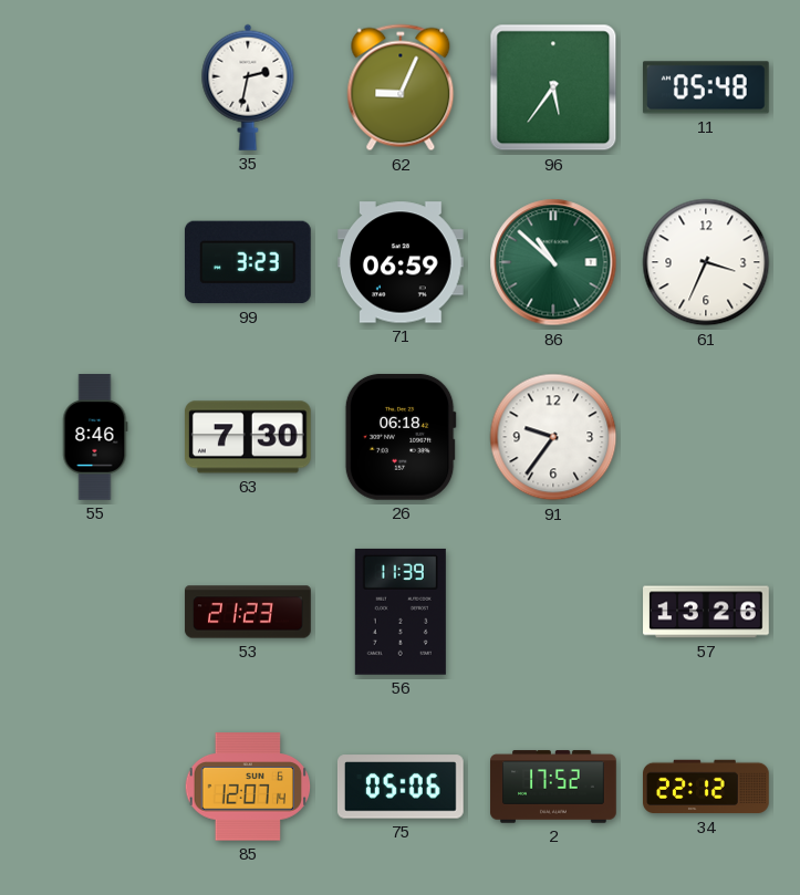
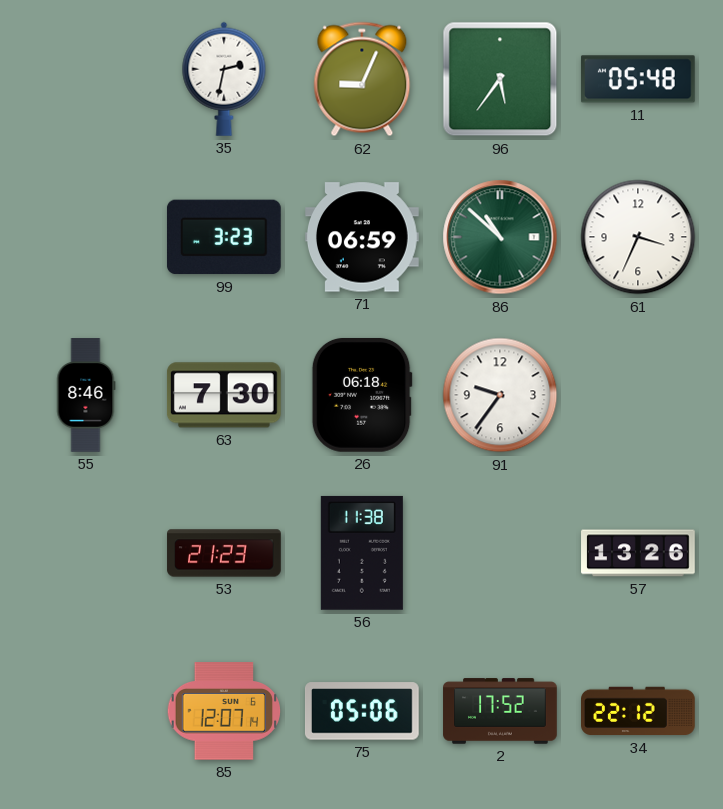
56: 11:39 -> 11:38
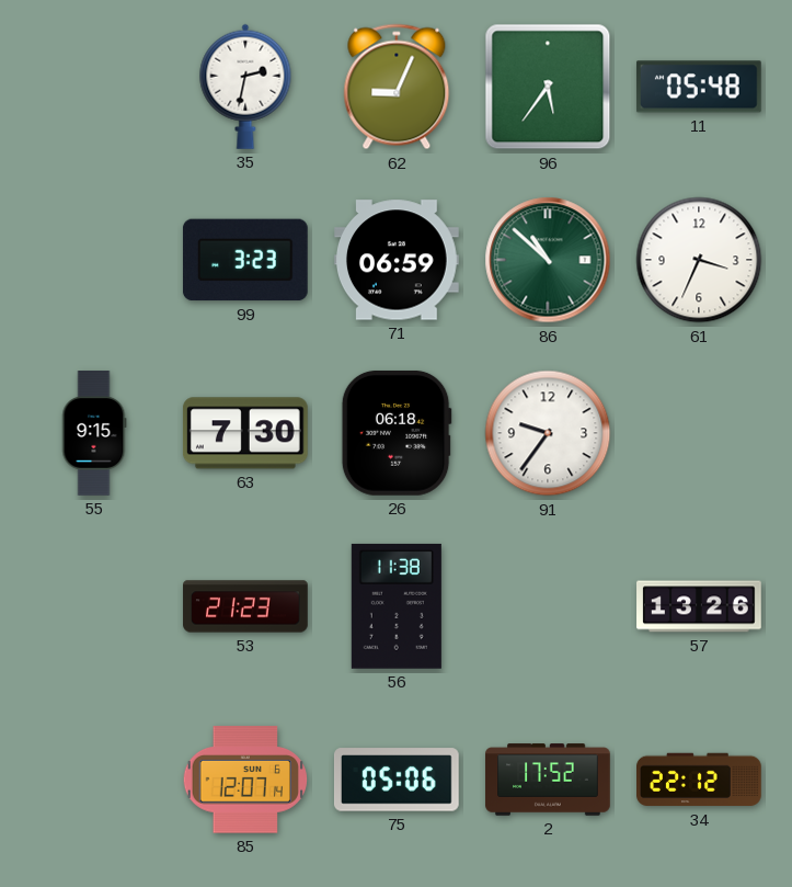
55: 8:46 -> 9:15
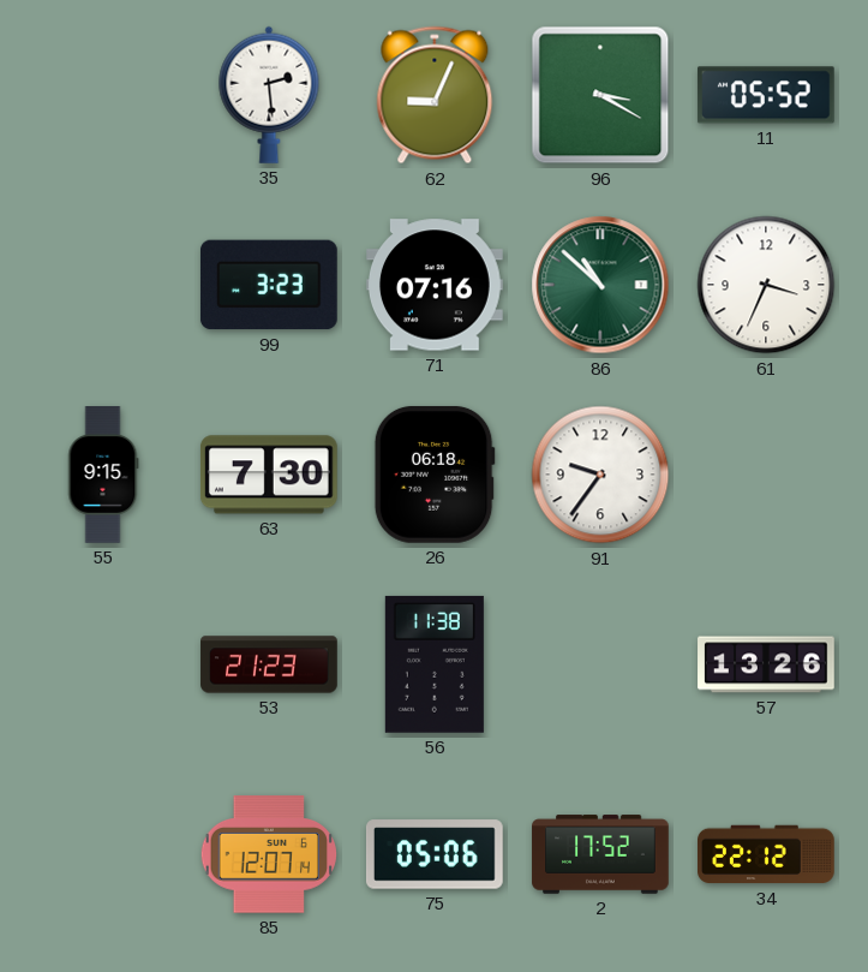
35: 2:32 -> 2:29
96: 5:36 -> 3:20
11: 05:48 -> 05:52
71: 06:59 -> 07:16
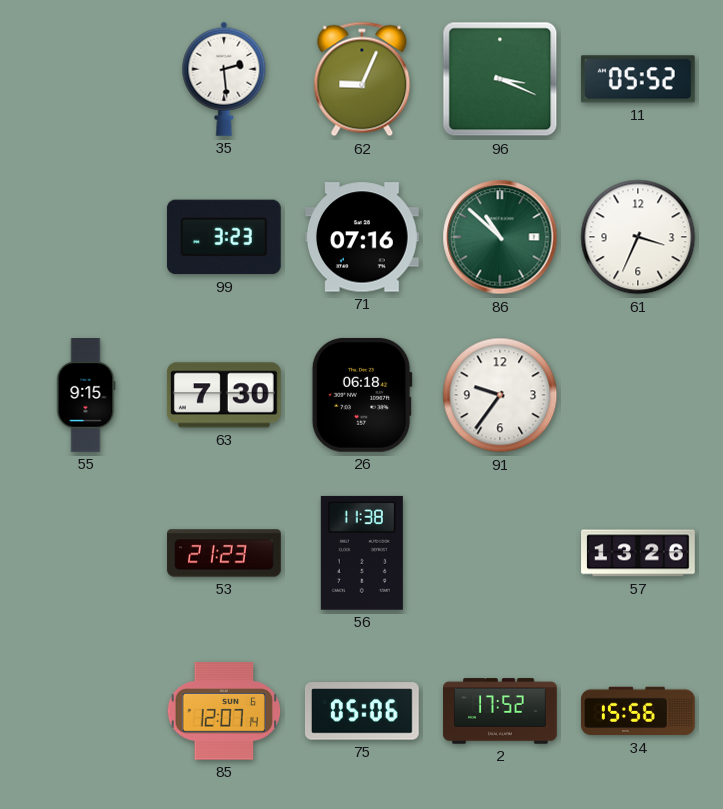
96: 3:20 -> 3:19
34: 22:12 -> 15:56
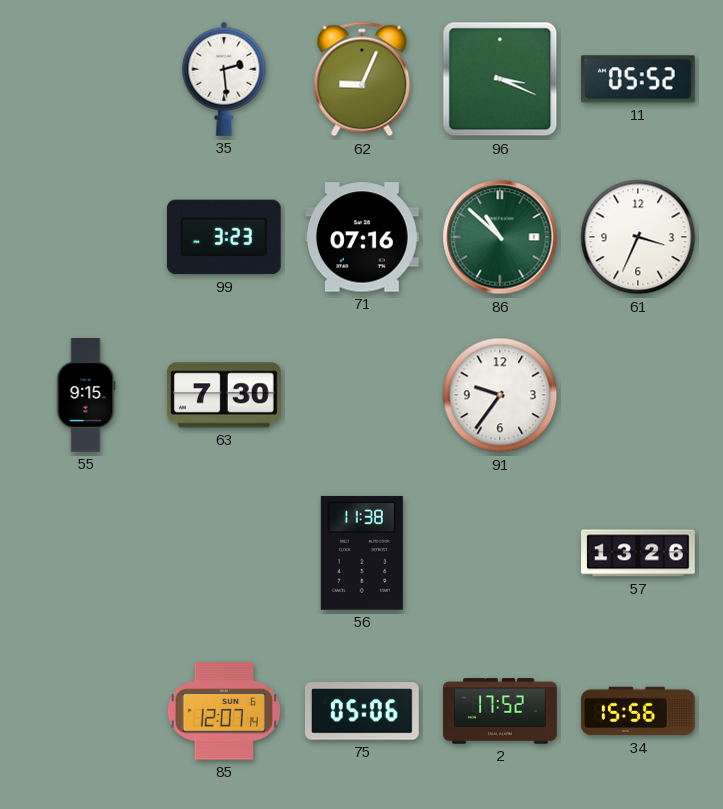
26: 06:18 -> none
53: 21:23 -> none
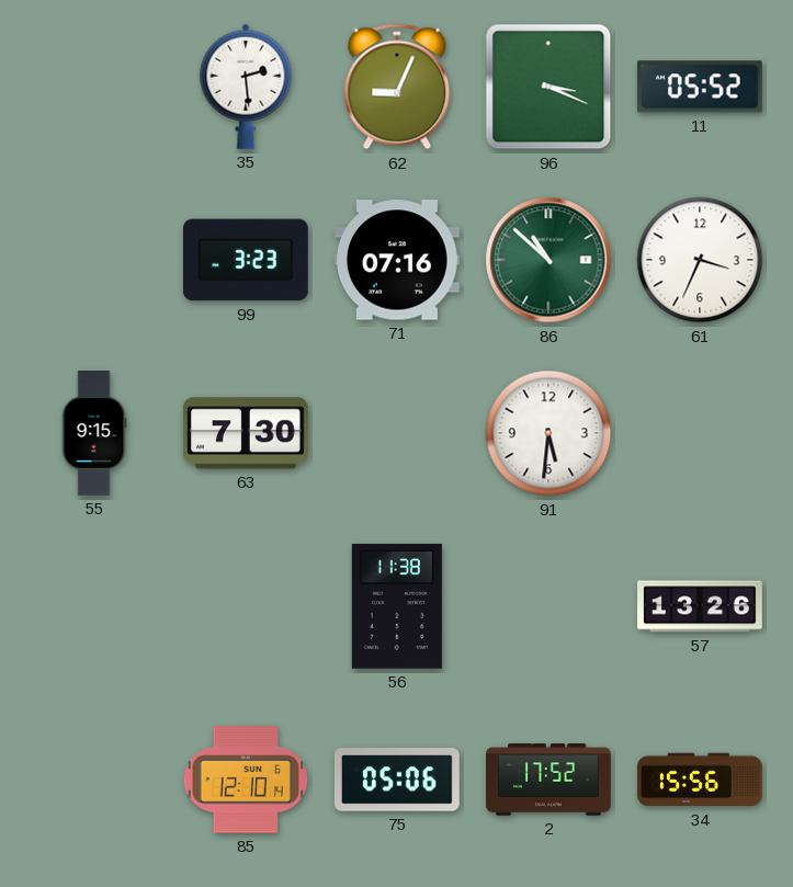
91: 9:36 -> 5:31
85: 12:07 -> 12:10
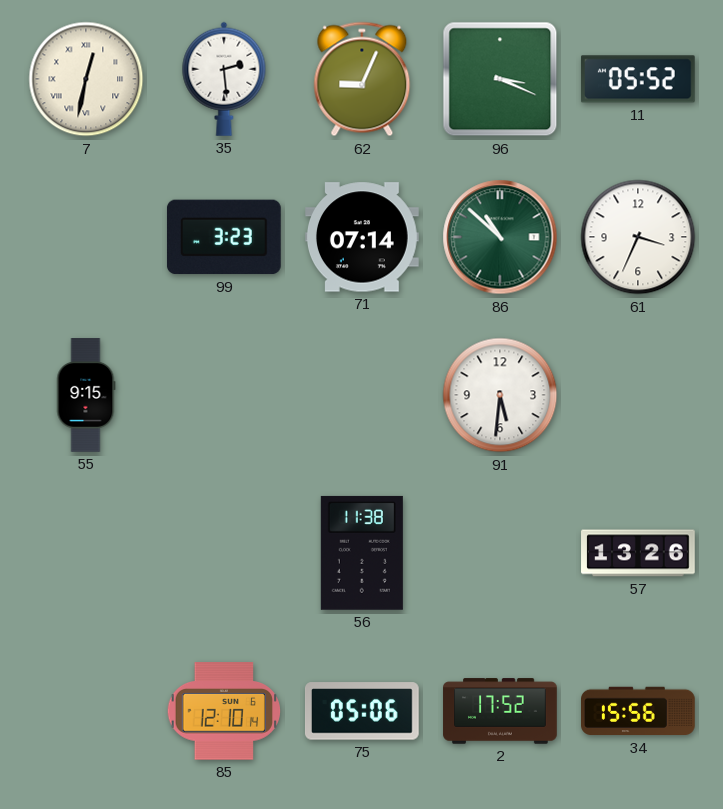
7: none -> 12:32
71: 07:16 -> 07:14
63: 7:30 -> none
